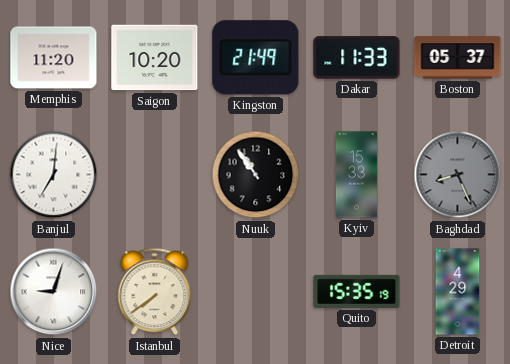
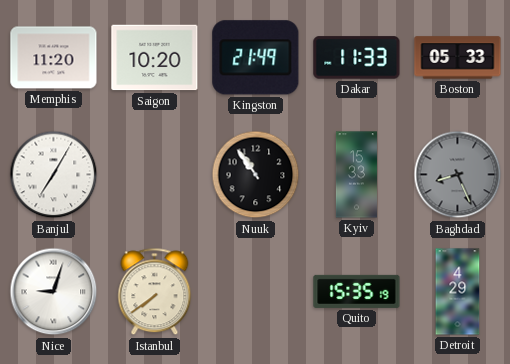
Boston: 05:37 -> 05:33
Banjul: 7:01 -> 7:05
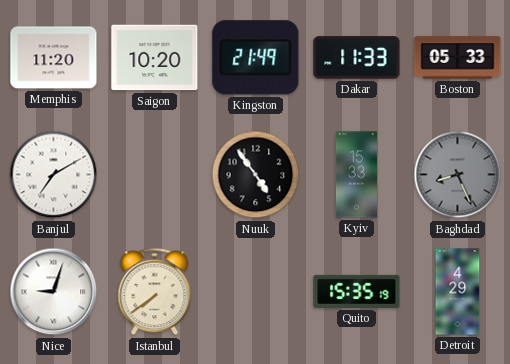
Banjul: 7:05 -> 7:10
Nuuk: 10:54 -> 4:54
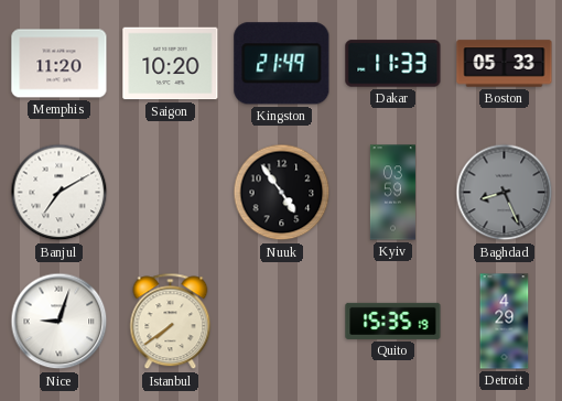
Kyiv: 15:33 -> 03:59
